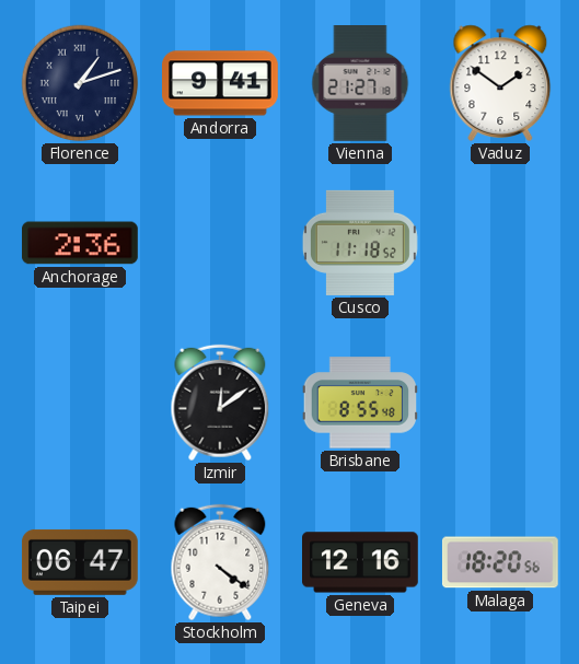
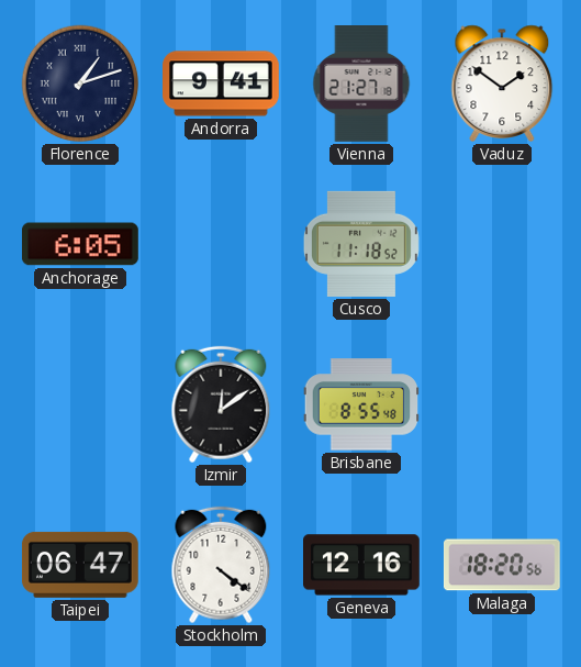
Anchorage: 2:36 -> 6:05
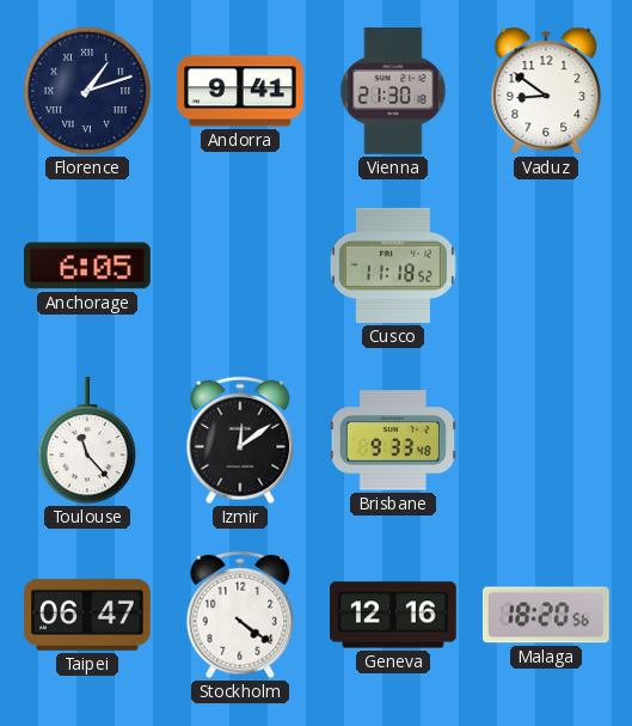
Vienna: 21:27 -> 21:30
Vaduz: 1:51 -> 8:51
Toulouse: none -> 11:23
Brisbane: 8:55 -> 9:33
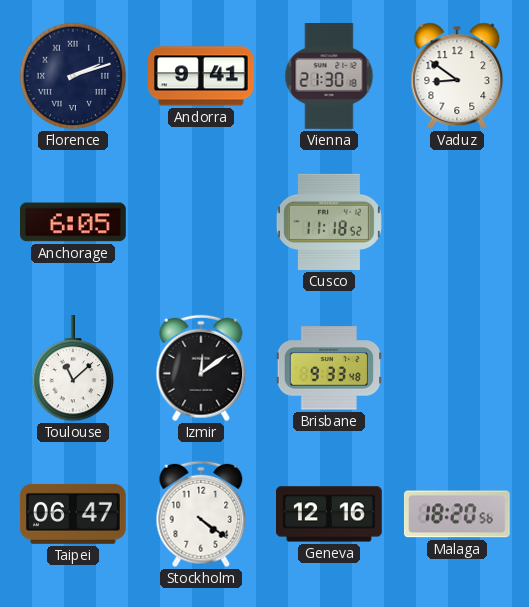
Florence: 1:12 -> 2:12
Toulouse: 11:23 -> 11:08
